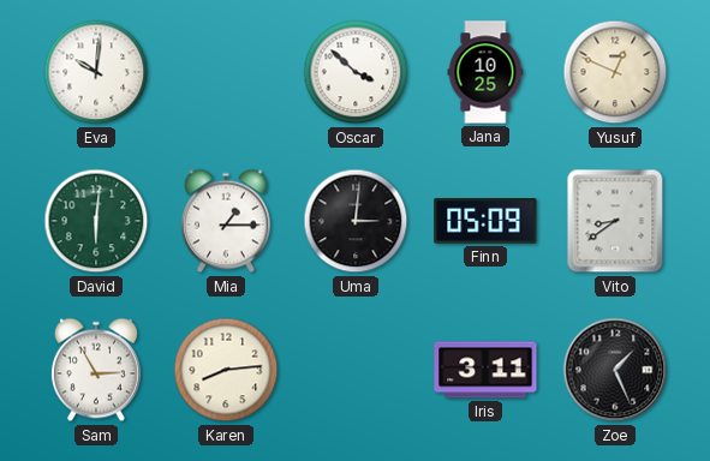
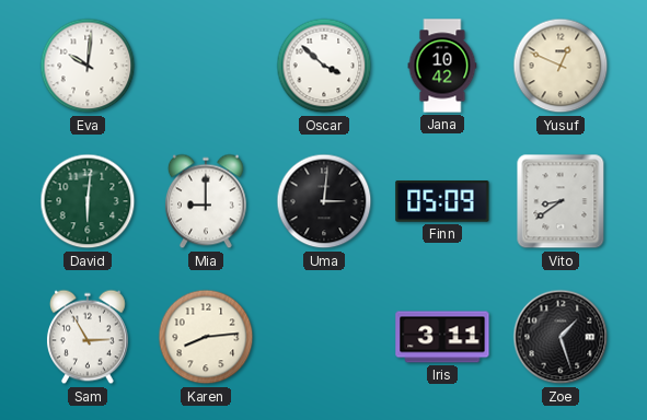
Jana: 10:25 -> 10:42
Mia: 1:15 -> 9:00
Zoe: 1:26 -> 1:27
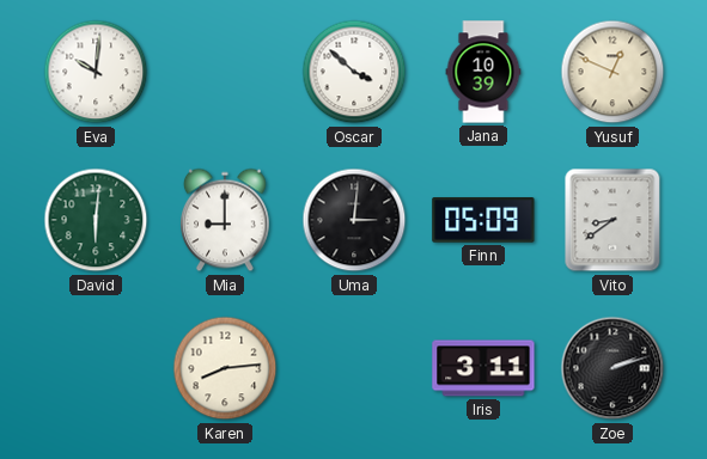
Jana: 10:42 -> 10:39
Sam: 2:55 -> none
Zoe: 1:27 -> 2:12
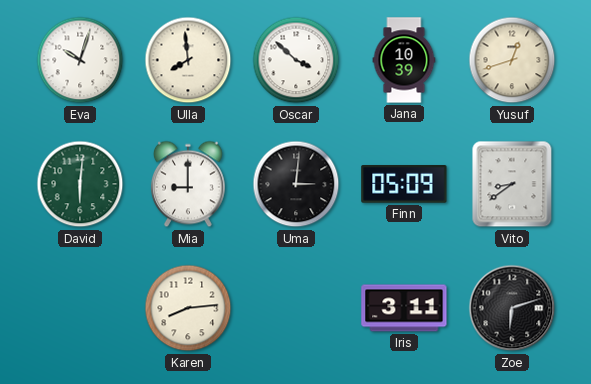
Eva: 10:01 -> 10:03
Ulla: none -> 7:59
Yusuf: 12:49 -> 12:42
Zoe: 2:12 -> 6:12
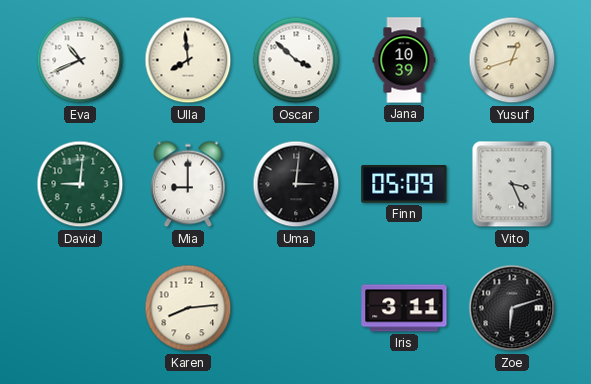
Eva: 10:03 -> 10:41
David: 6:01 -> 9:01
Vito: 8:39 -> 3:26
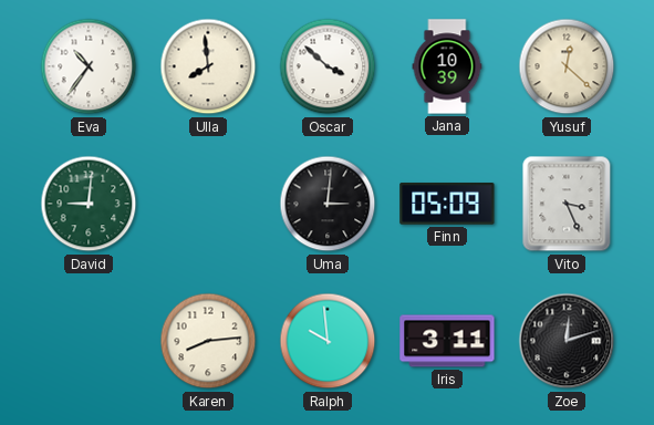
Eva: 10:41 -> 10:36
Yusuf: 12:42 -> 12:22
Mia: 9:00 -> none
Ralph: none -> 9:59
Zoe: 6:12 -> 12:12
